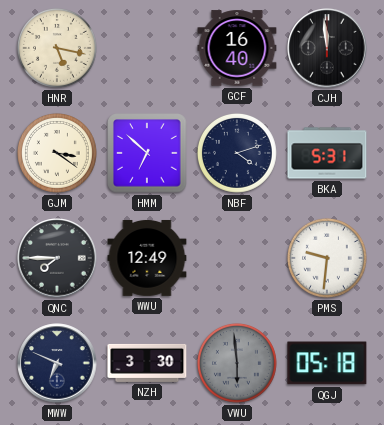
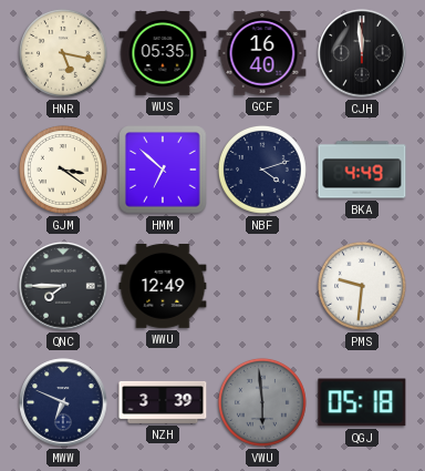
WUS: none -> 05:35
BKA: 5:31 -> 4:49
NZH: 3:30 -> 3:39
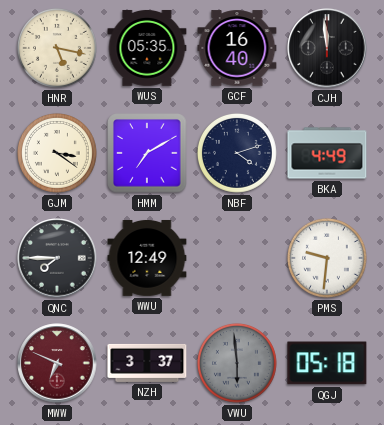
HMM: 6:52 -> 7:10
MWW dial: navy -> burgundy
NZH: 3:39 -> 3:37
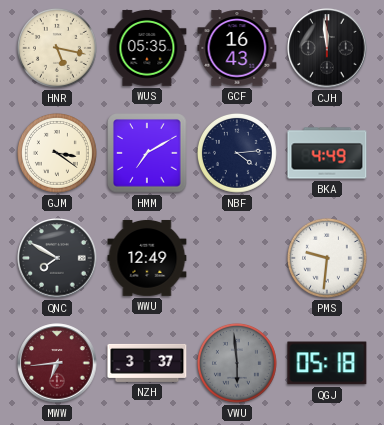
GCF: 16:40 -> 16:43
NBF: 4:12 -> 4:14
QNC: 7:45 -> 7:50
MWW: 6:49 -> 6:44
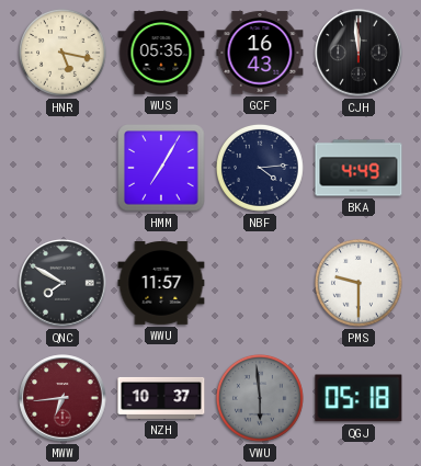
GJM: 3:21 -> none
HMM: 7:10 -> 7:05
WWU: 12:49 -> 11:57
PMS: 9:31 -> 9:30
NZH: 3:37 -> 10:37
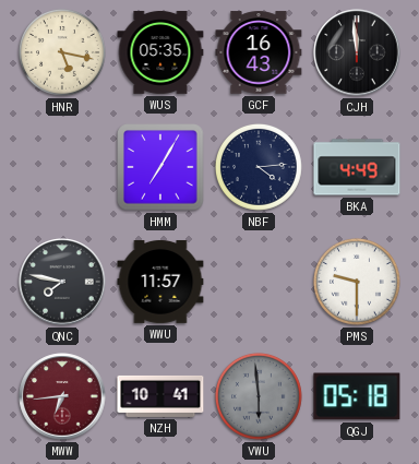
QNC: 7:50 -> 7:47
NZH: 10:37 -> 10:41
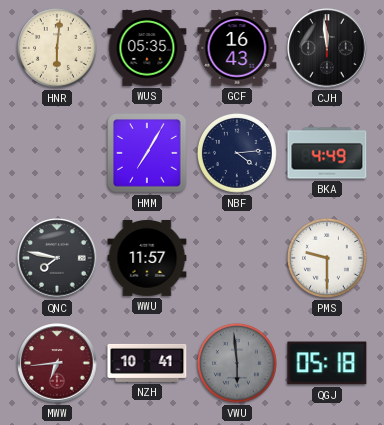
HNR: 5:17 -> 6:01
